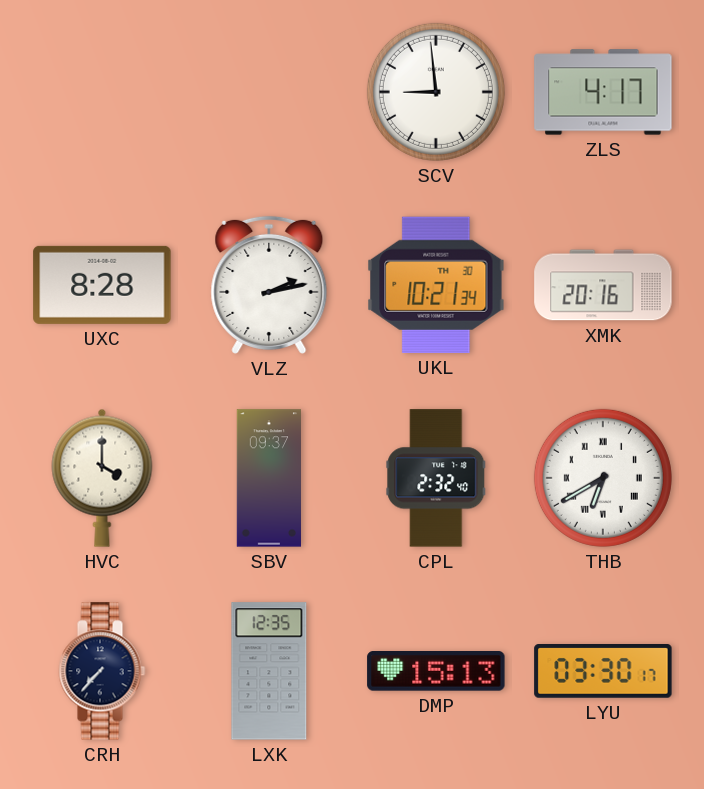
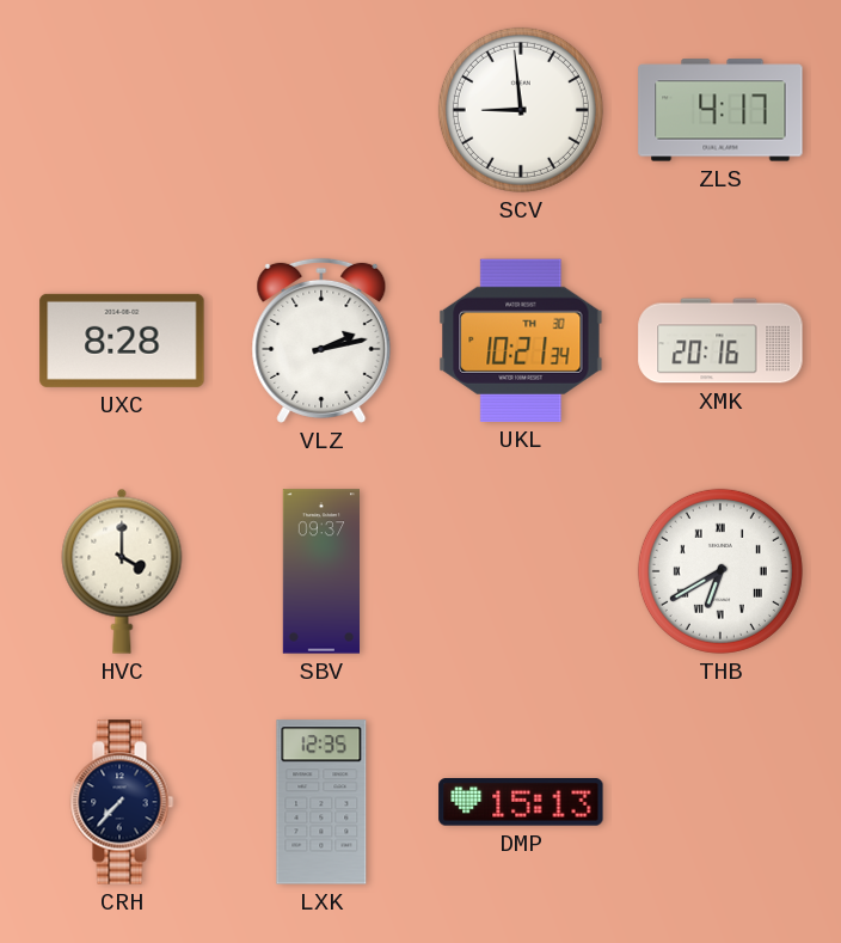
CPL: 2:32 -> none
LYU: 03:30 -> none
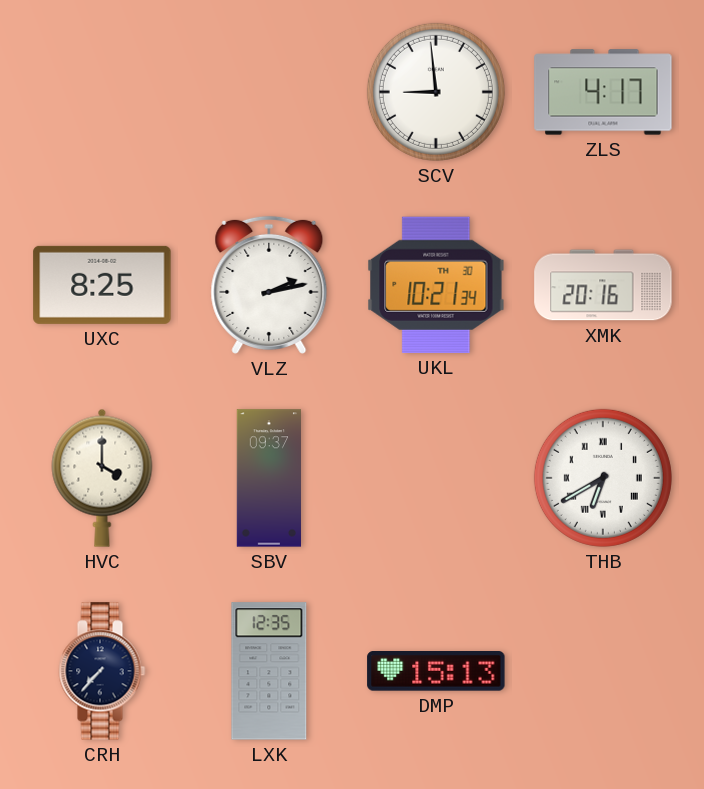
UXC: 8:28 -> 8:25
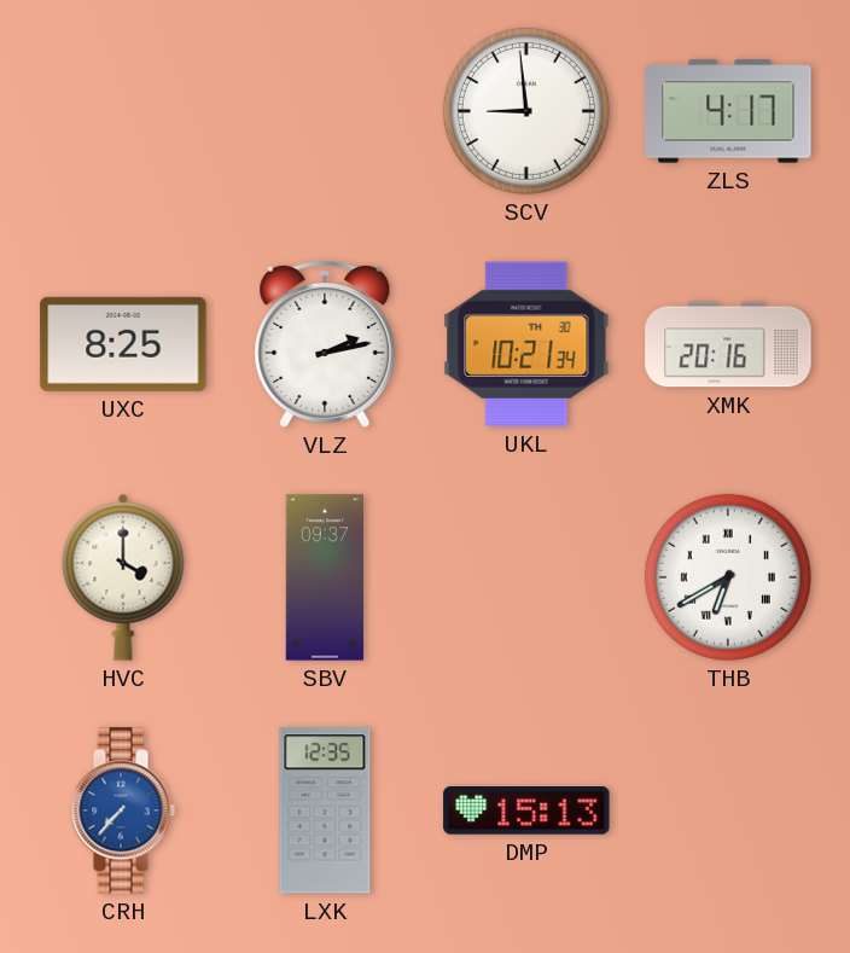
CRH dial: navy -> blue
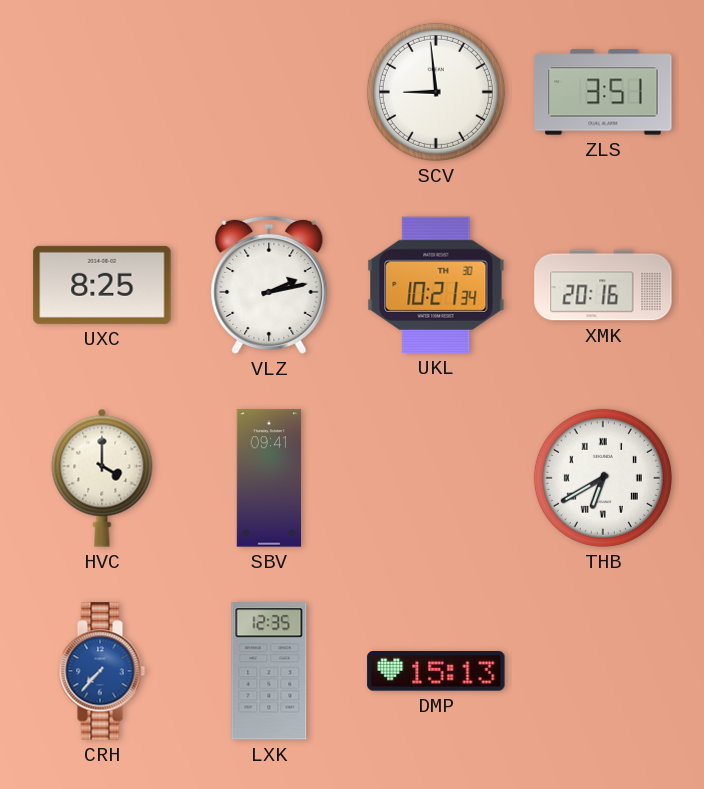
ZLS: 4:17 -> 3:51
SBV: 09:37 -> 09:41
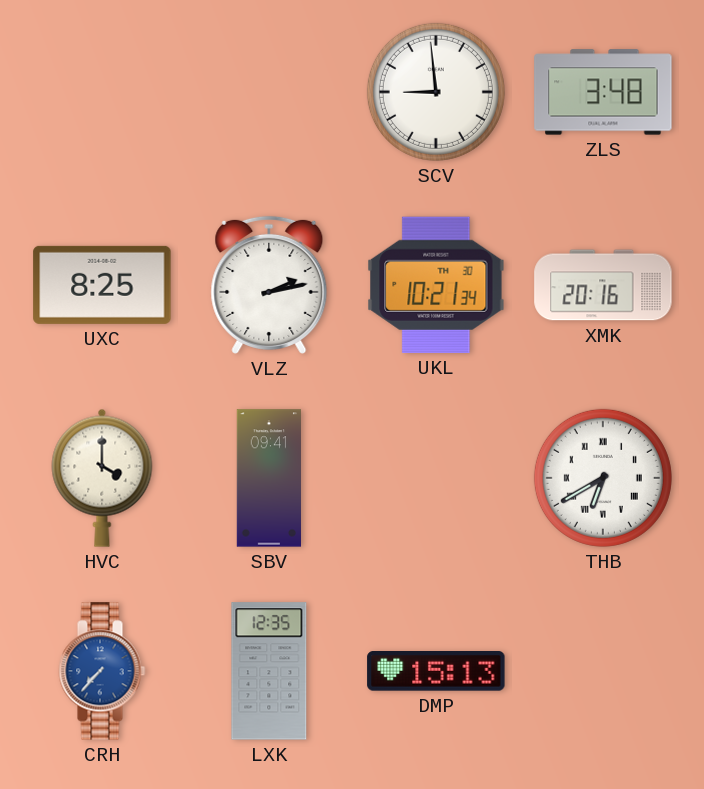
ZLS: 3:51 -> 3:48
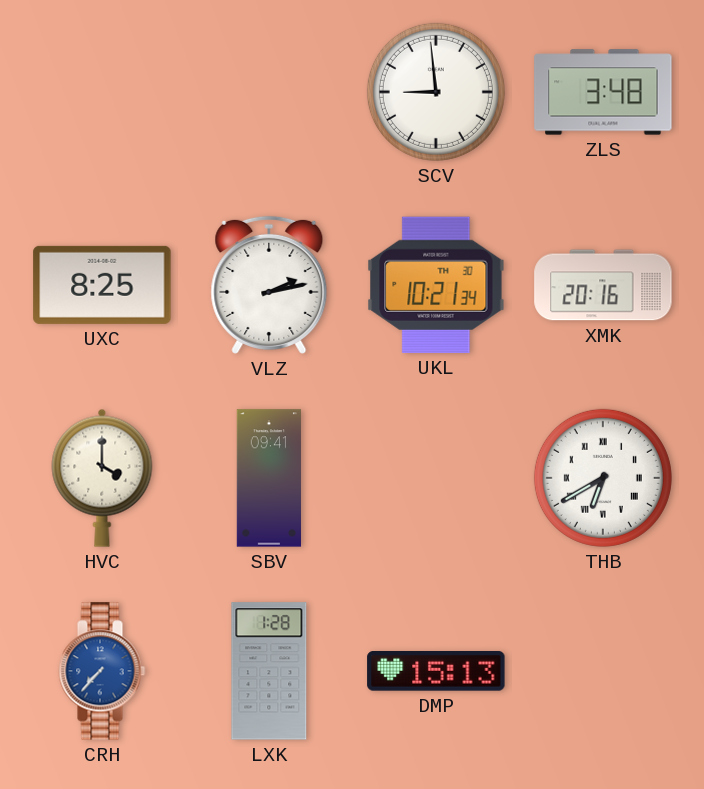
LXK: 12:35 -> 1:28
